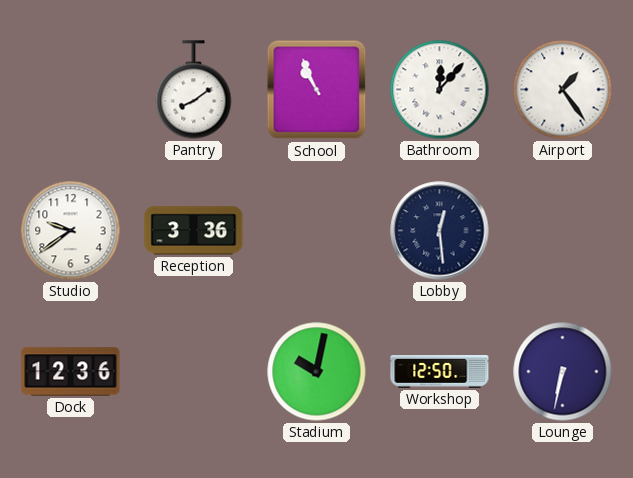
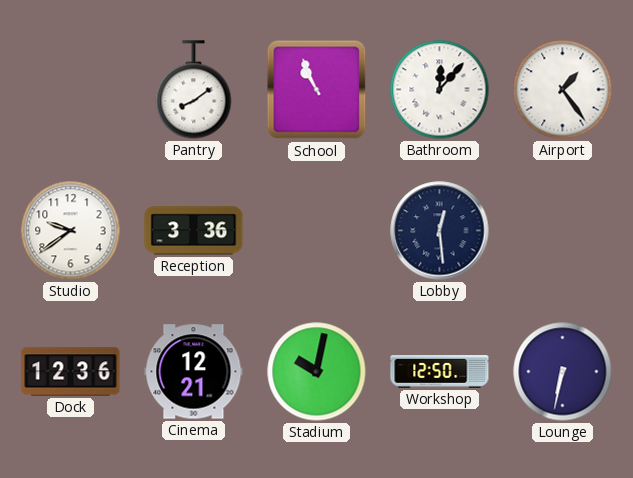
Cinema: none -> 12:21
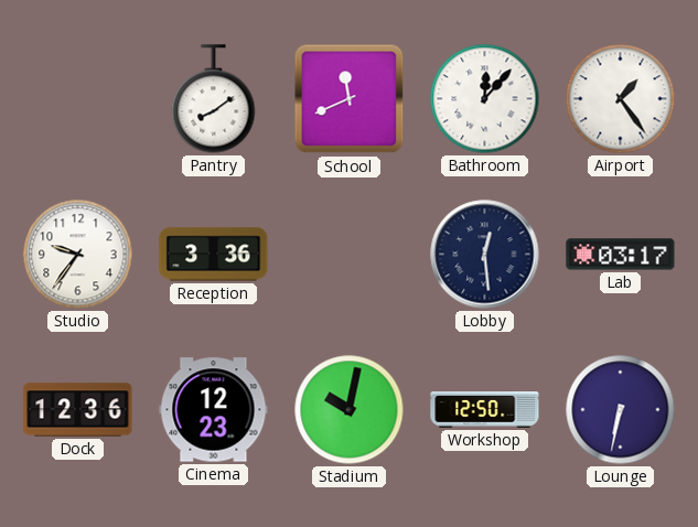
School: 10:56 -> 11:41
Studio: 9:39 -> 9:36
Lab: none -> 03:17
Cinema: 12:21 -> 12:23
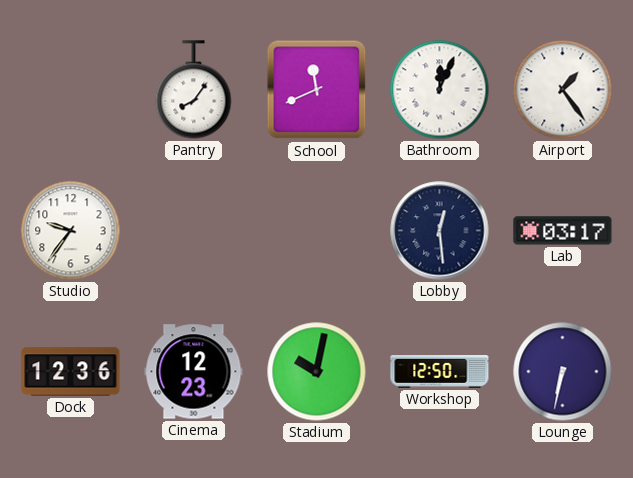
Pantry: 8:09 -> 8:06
Bathroom: 12:07 -> 12:04
Reception: 3:36 -> none
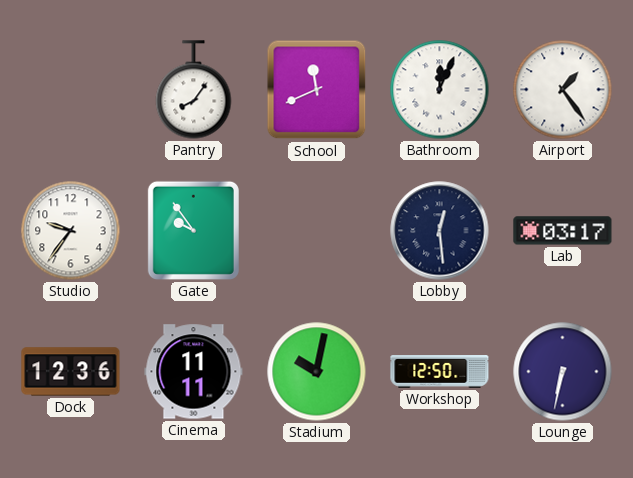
Gate: none -> 9:54
Cinema: 12:23 -> 11:11
